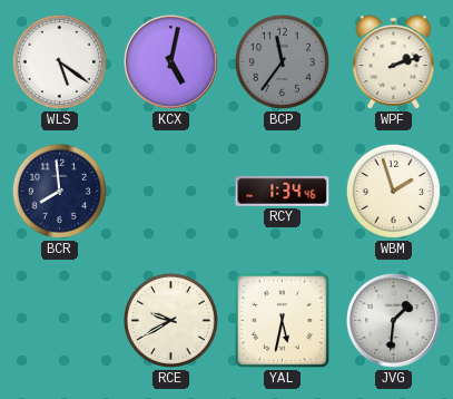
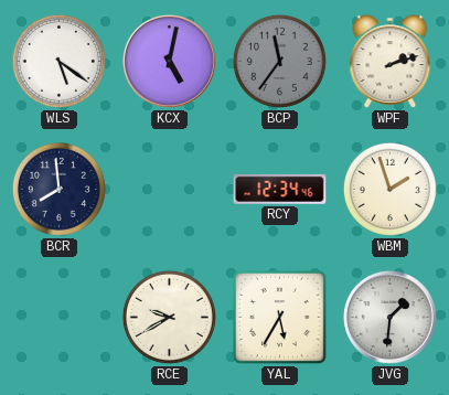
RCY: 1:34 -> 12:34
YAL: 5:32 -> 5:35
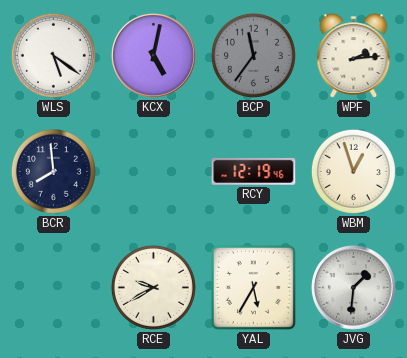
WPF: 2:12 -> 2:14
RCY: 12:34 -> 12:19
WBM: 1:57 -> 12:57
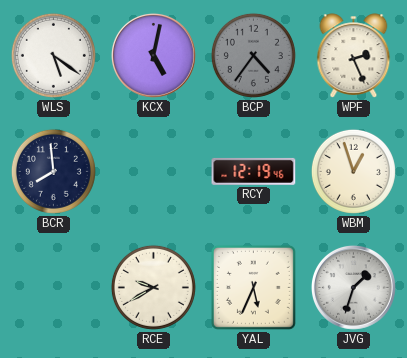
BCP: 11:36 -> 4:36
WPF: 2:14 -> 2:26
YAL: 5:35 -> 5:34
JVG: 1:31 -> 1:33
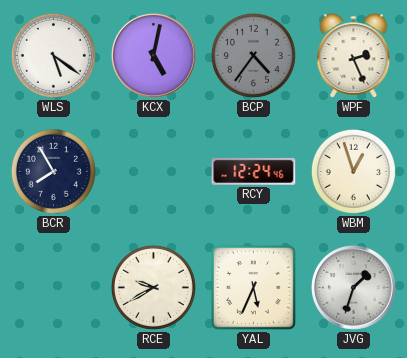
BCR: 7:59 -> 7:55
RCY: 12:19 -> 12:24
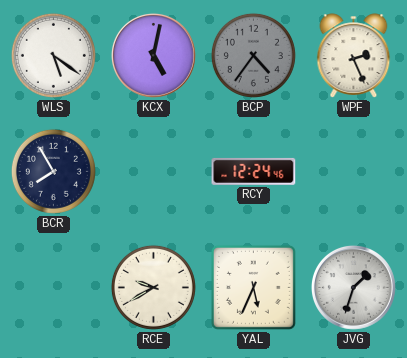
WBM: 12:57 -> none
